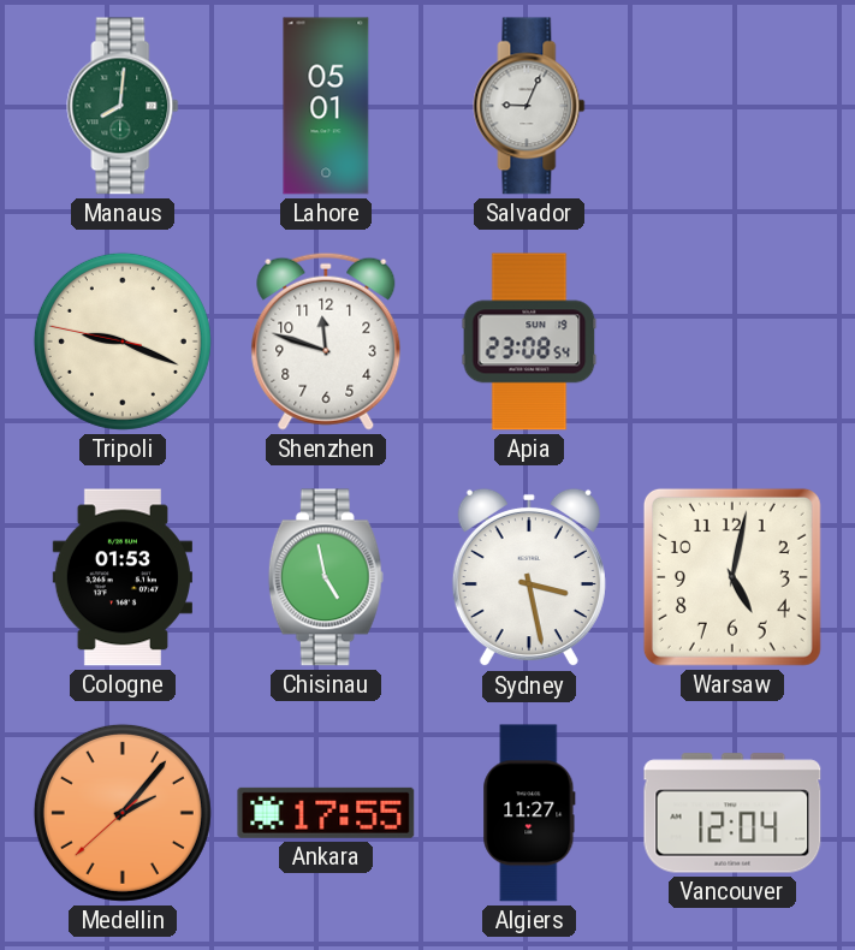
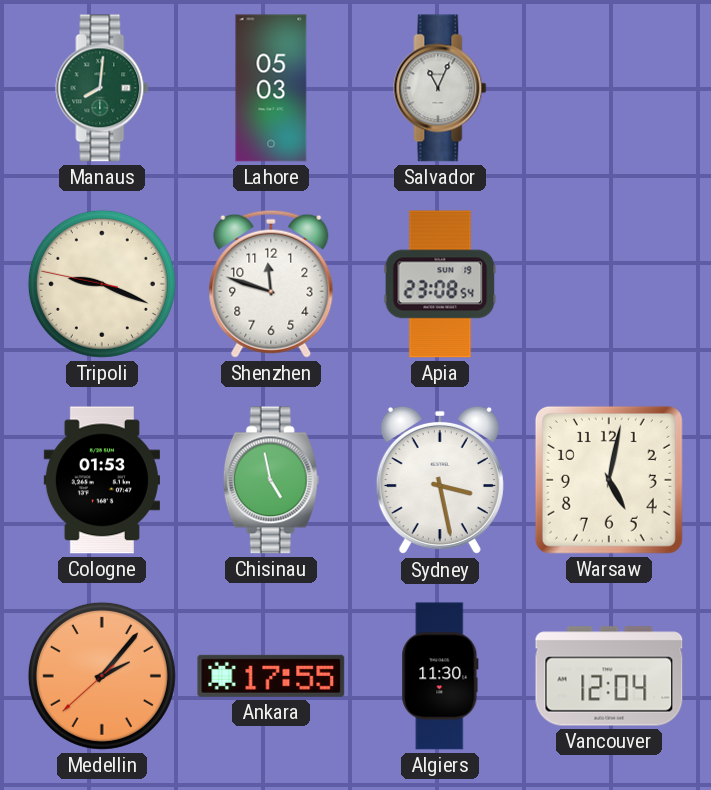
Lahore: 05:01 -> 05:03
Salvador: 9:04 -> 11:04
Algiers: 11:27 -> 11:30
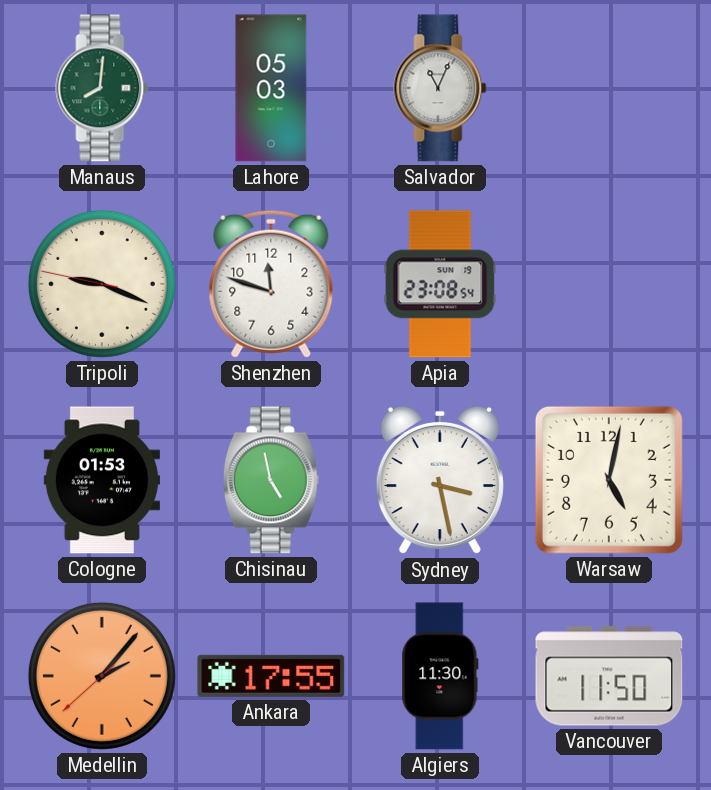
Vancouver: 12:04 -> 11:50
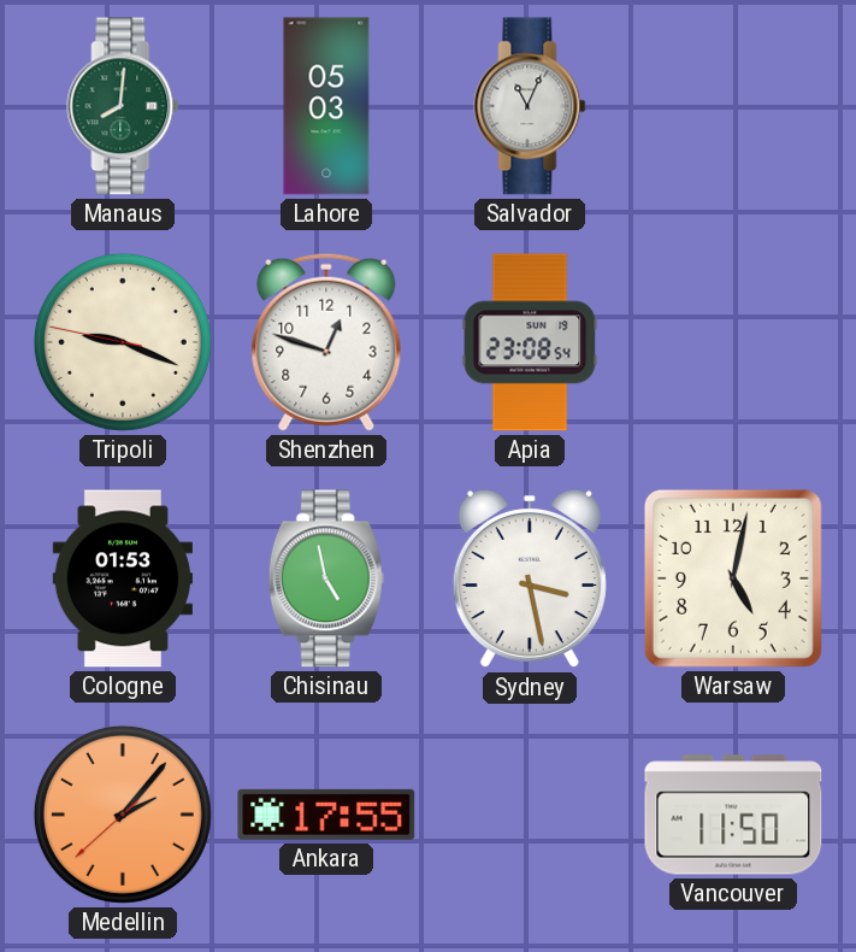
Shenzhen: 11:48 -> 12:48
Algiers: 11:30 -> none
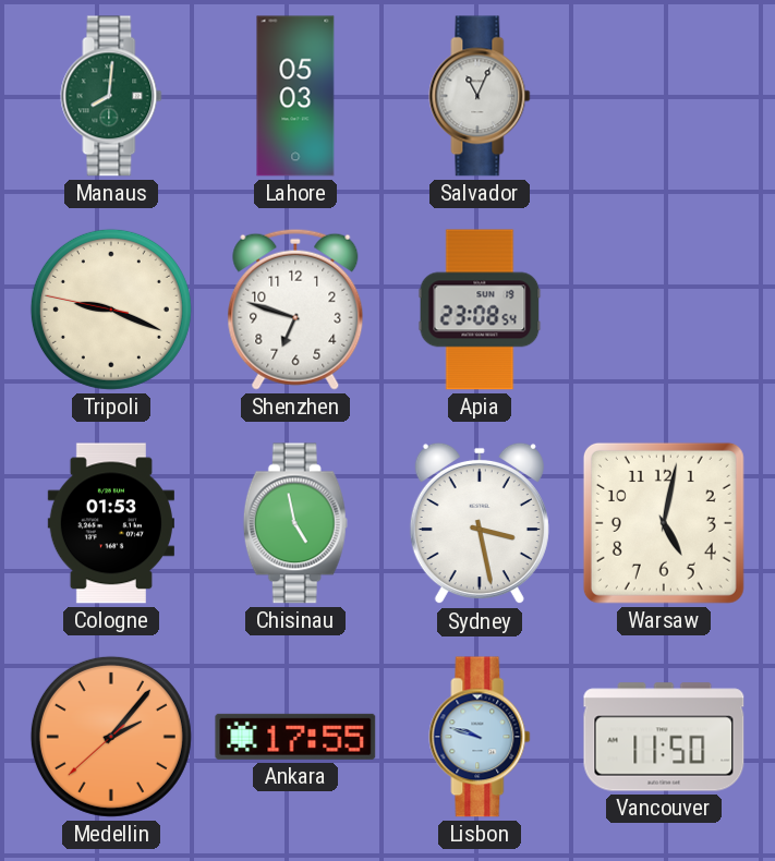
Shenzhen: 12:48 -> 6:48
Lisbon: none -> 9:48
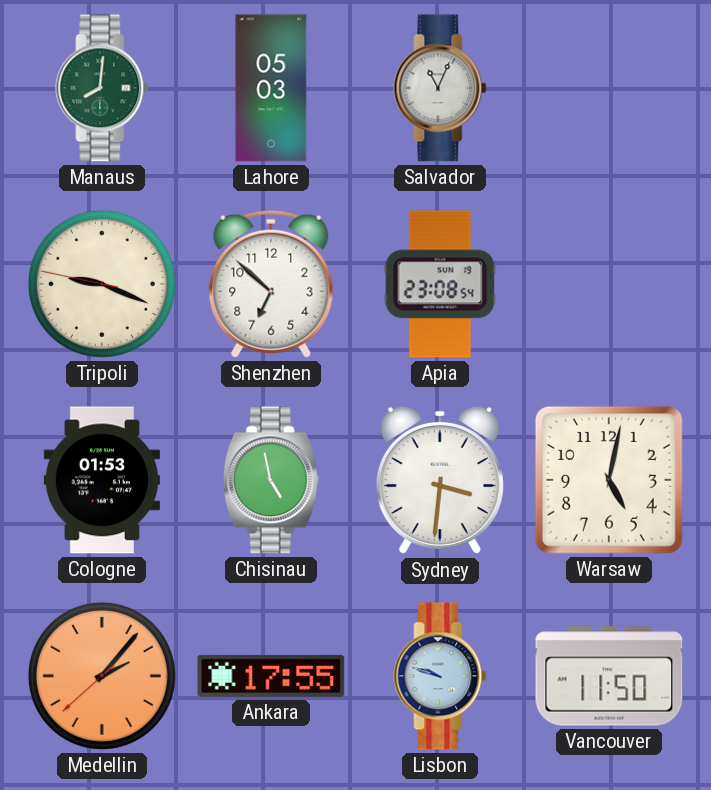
Shenzhen: 6:48 -> 6:52
Sydney: 3:28 -> 3:31
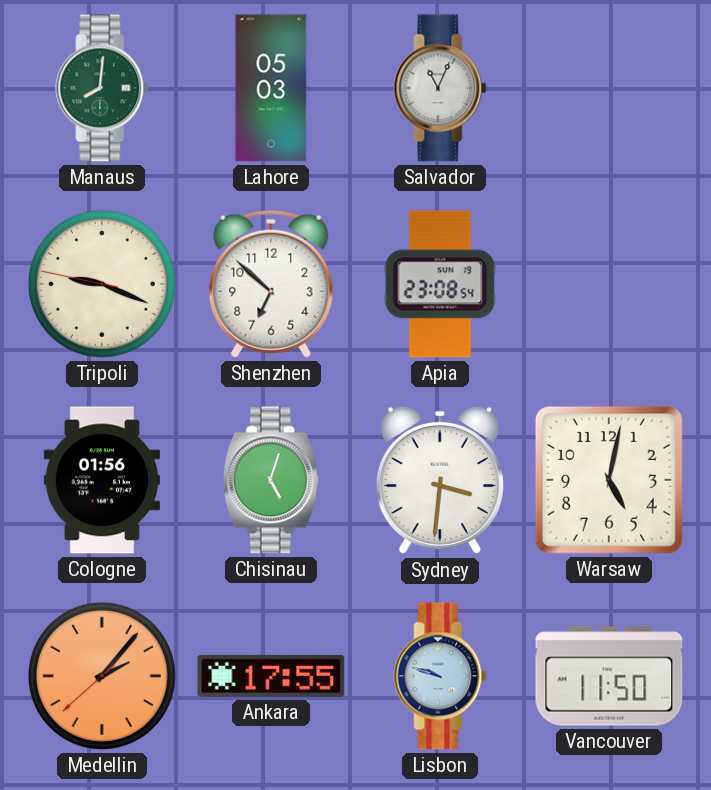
Cologne: 01:53 -> 01:56
Chisinau: 4:58 -> 5:03
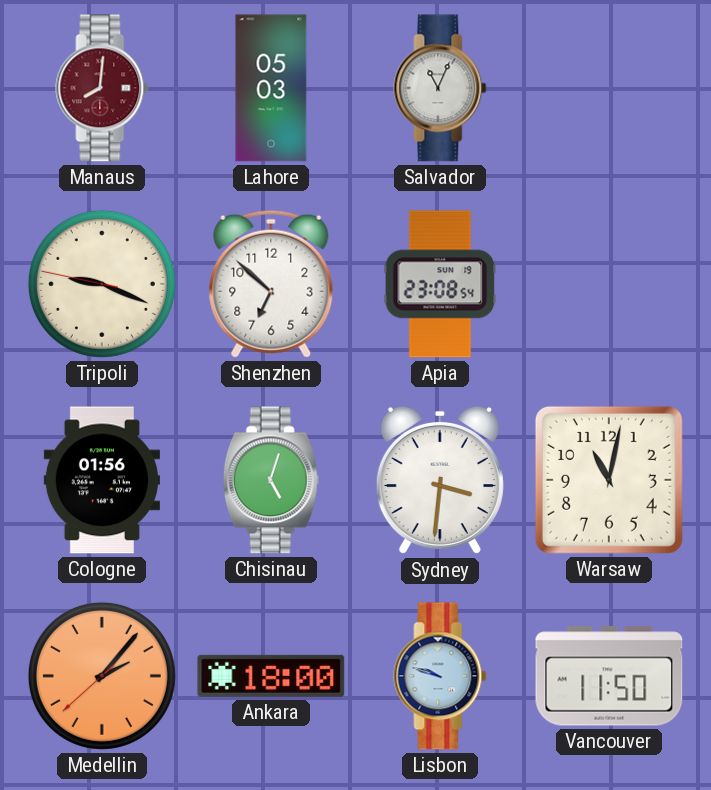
Manaus dial: green -> burgundy
Warsaw: 5:02 -> 11:02
Ankara: 17:55 -> 18:00
